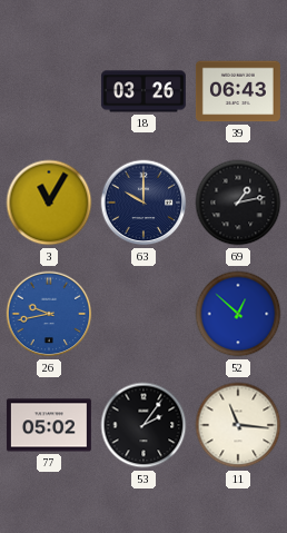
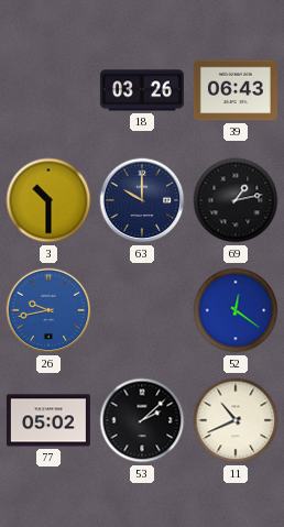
3: 11:05 -> 10:30
52: 12:52 -> 12:21
53: 2:06 -> 2:08
11: 11:16 -> 10:41
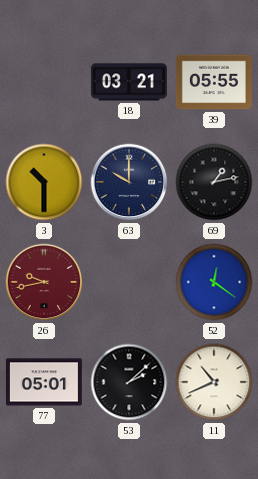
18: 03:26 -> 03:21
39: 06:43 -> 05:55
26 dial: blue -> burgundy
77: 05:02 -> 05:01
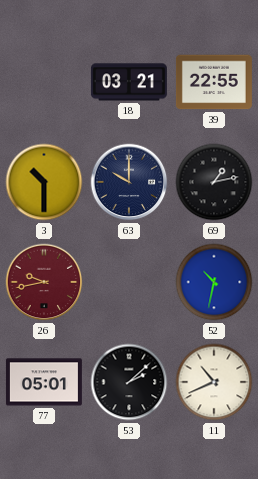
39: 05:55 -> 22:55
52: 12:21 -> 10:32
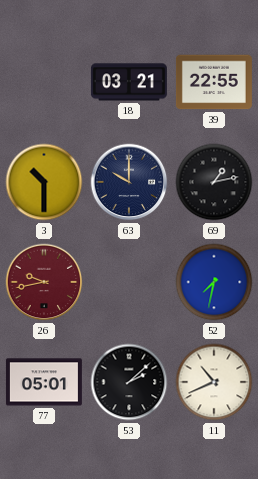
52: 10:32 -> 7:32
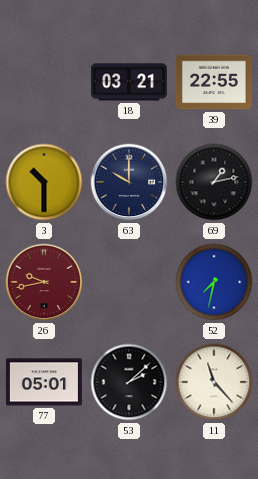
11: 10:41 -> 11:23
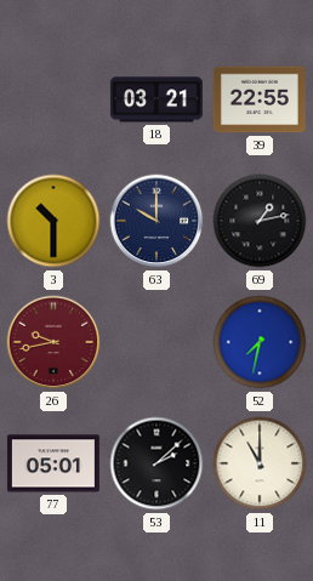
11: 11:23 -> 11:00
